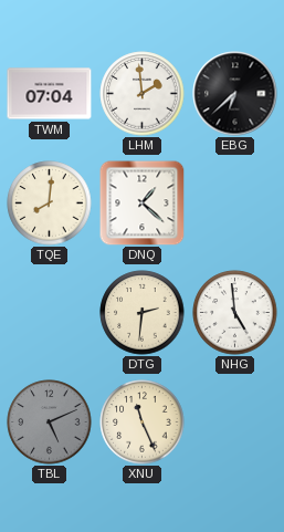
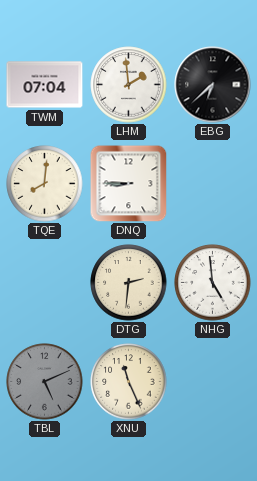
DNQ: 1:22 -> 8:45
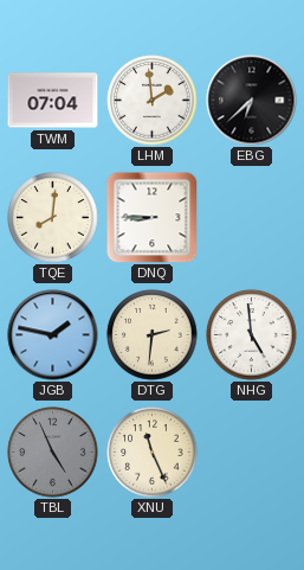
JGB: none -> 1:47
TBL: 5:11 -> 4:56
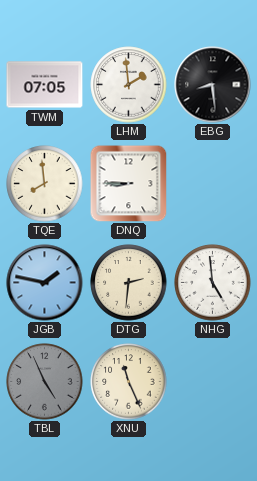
TWM: 07:04 -> 07:05
EBG: 6:38 -> 8:29
TQE: 8:01 -> 7:59
